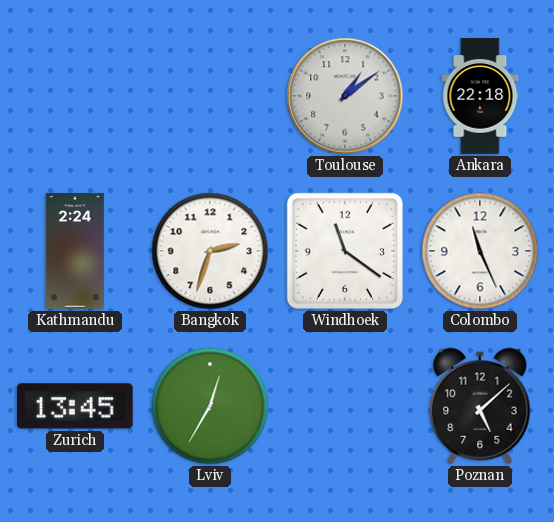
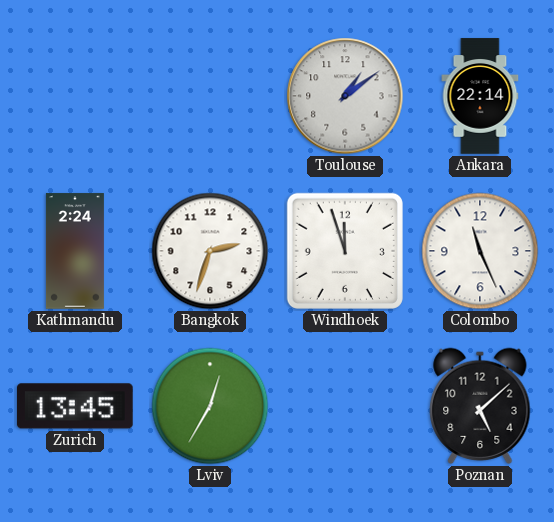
Ankara: 22:18 -> 22:14
Windhoek: 11:21 -> 11:57
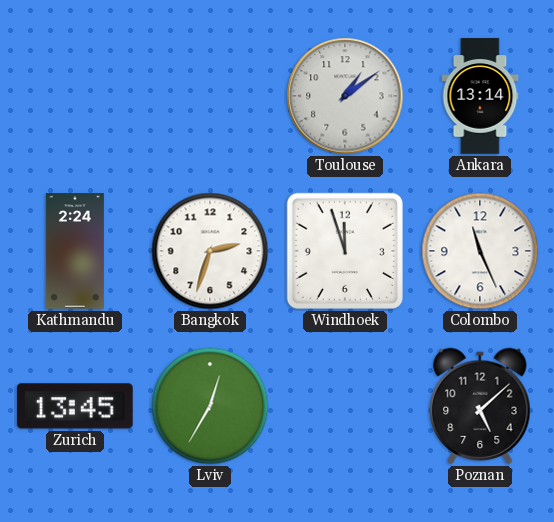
Ankara: 22:14 -> 13:14
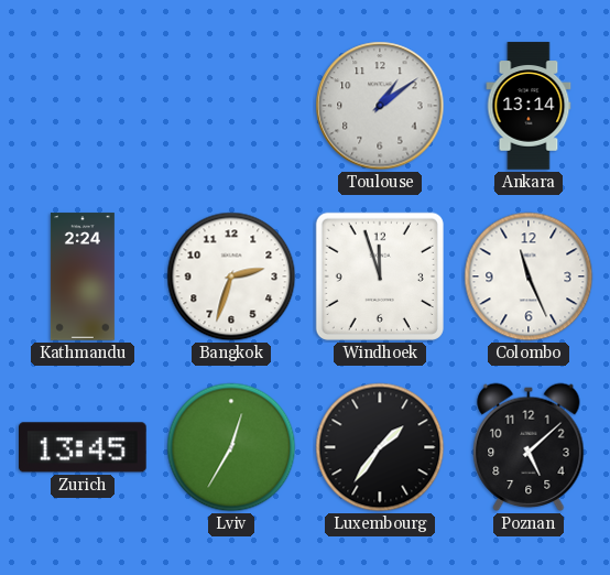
Luxembourg: none -> 1:36
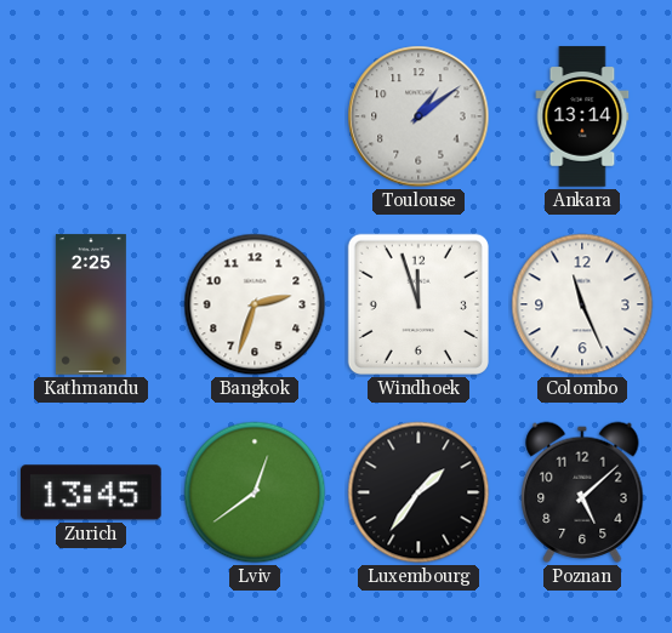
Kathmandu: 2:24 -> 2:25
Lviv: 12:35 -> 12:39
